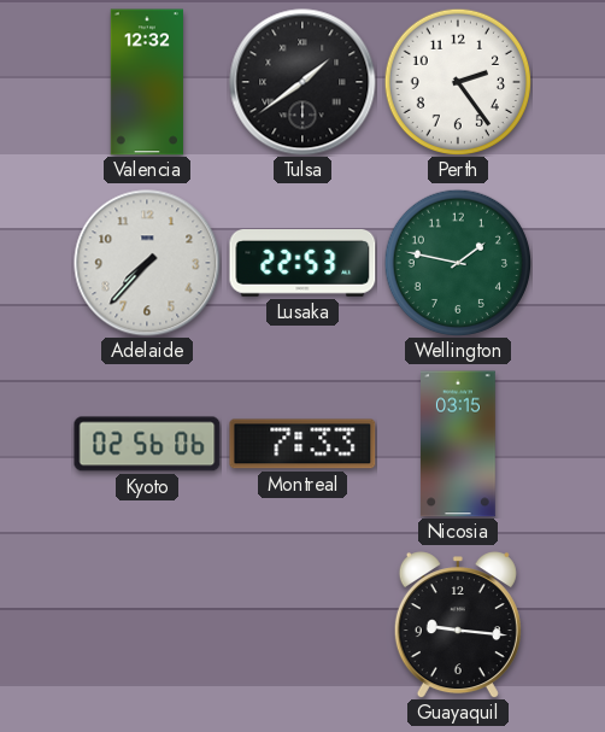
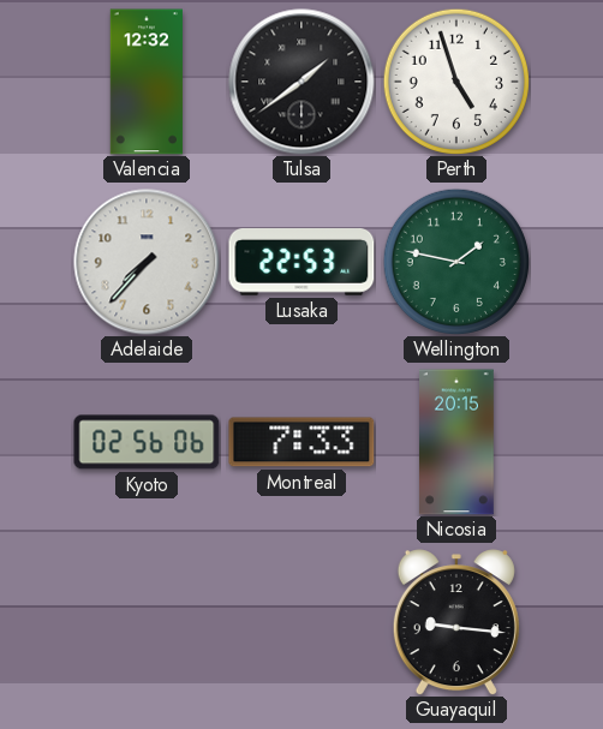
Perth: 2:24 -> 4:57
Nicosia: 03:15 -> 20:15
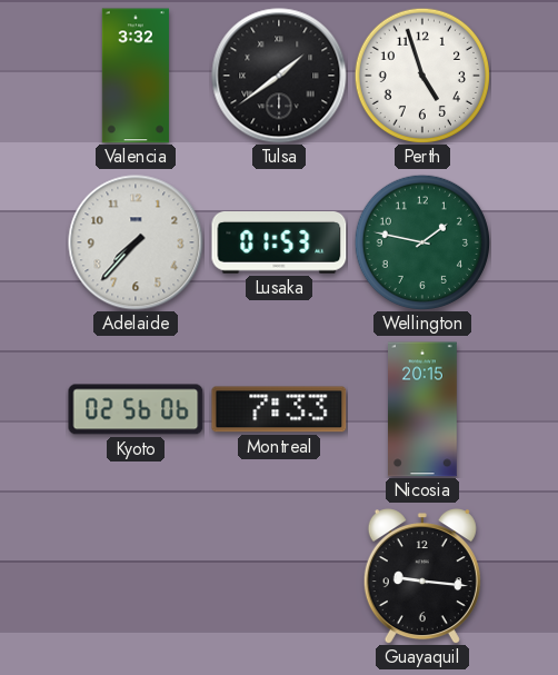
Valencia: 12:32 -> 3:32
Lusaka: 22:53 -> 01:53
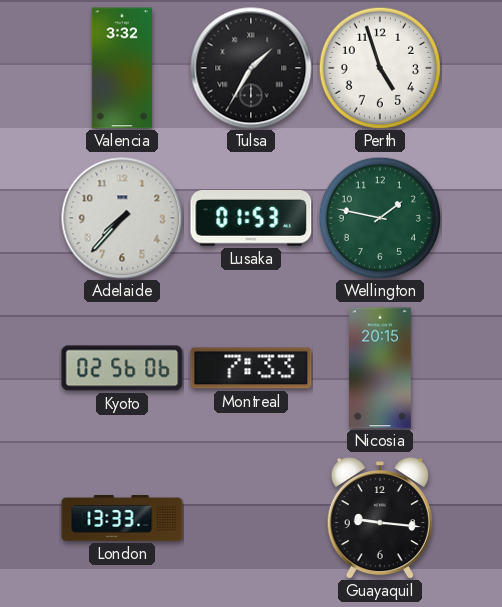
Tulsa: 1:39 -> 1:35
London: none -> 13:33
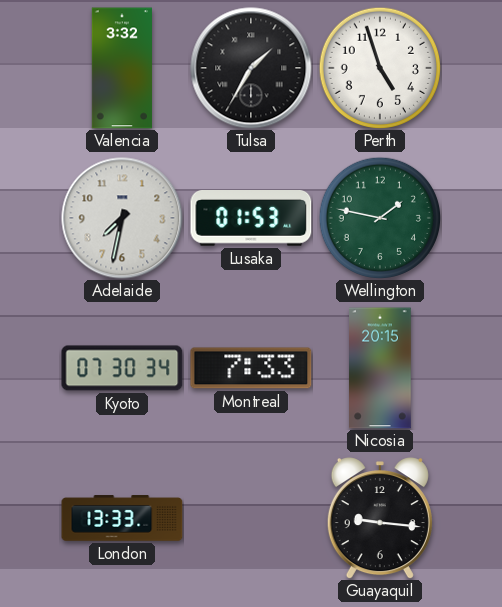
Adelaide: 7:37 -> 7:32
Kyoto: 02:56 -> 07:30
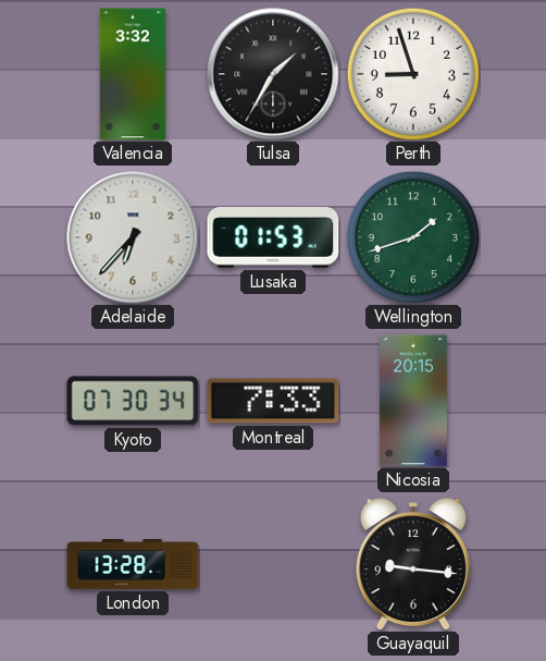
Perth: 4:57 -> 8:57
Adelaide: 7:32 -> 6:37
Wellington: 1:47 -> 1:42
London: 13:33 -> 13:28
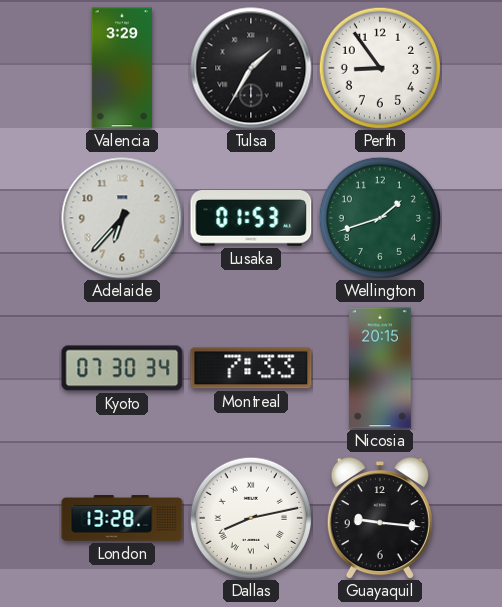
Valencia: 3:32 -> 3:29
Perth: 8:57 -> 8:54
Dallas: none -> 8:13
